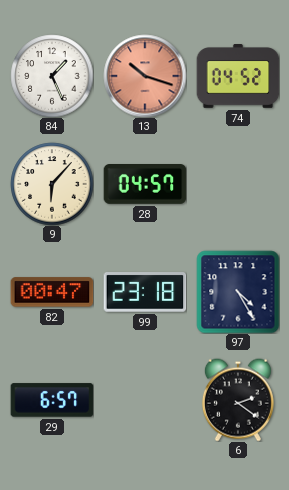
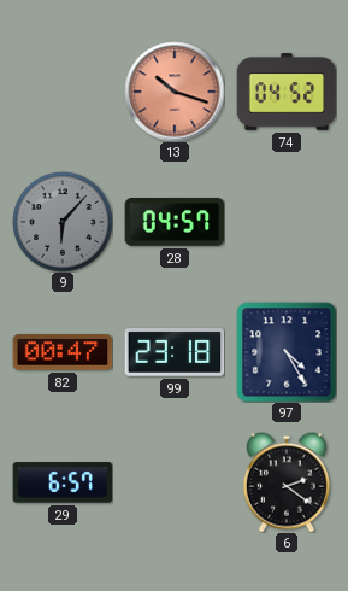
84: 1:26 -> none
9 dial: cream -> grey
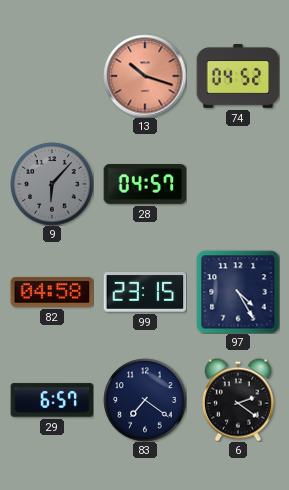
82: 00:47 -> 04:58
99: 23:18 -> 23:15
83: none -> 7:21
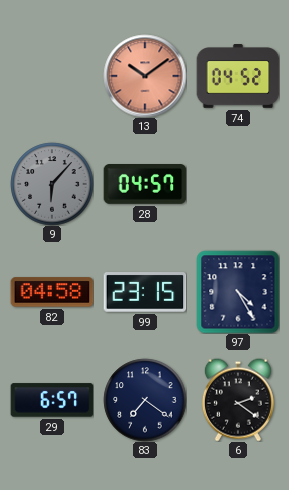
13: 10:18 -> 10:09
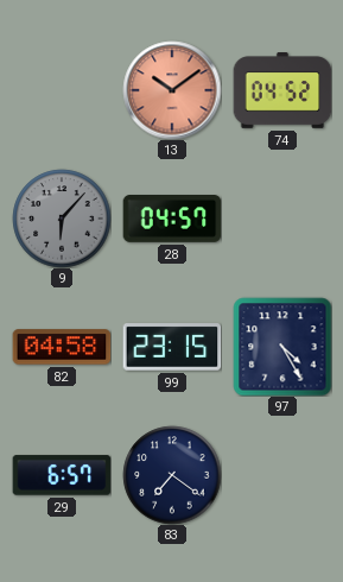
6: 2:21 -> none
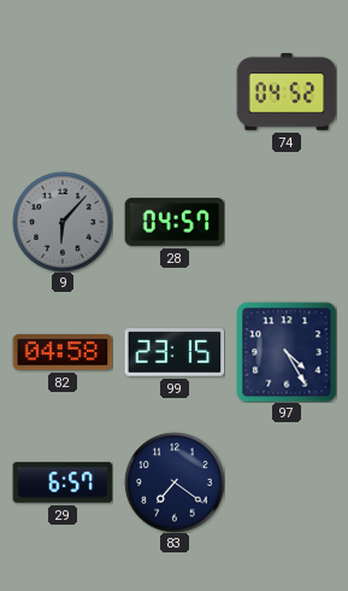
13: 10:09 -> none
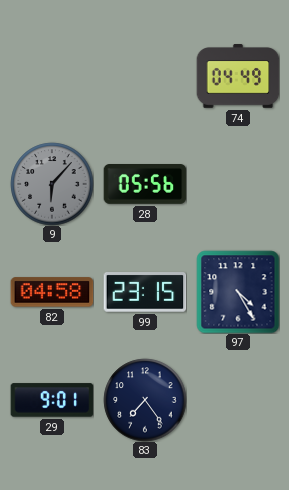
74: 04:52 -> 04:49
28: 04:57 -> 05:56
29: 6:57 -> 9:01
83: 7:21 -> 7:24
